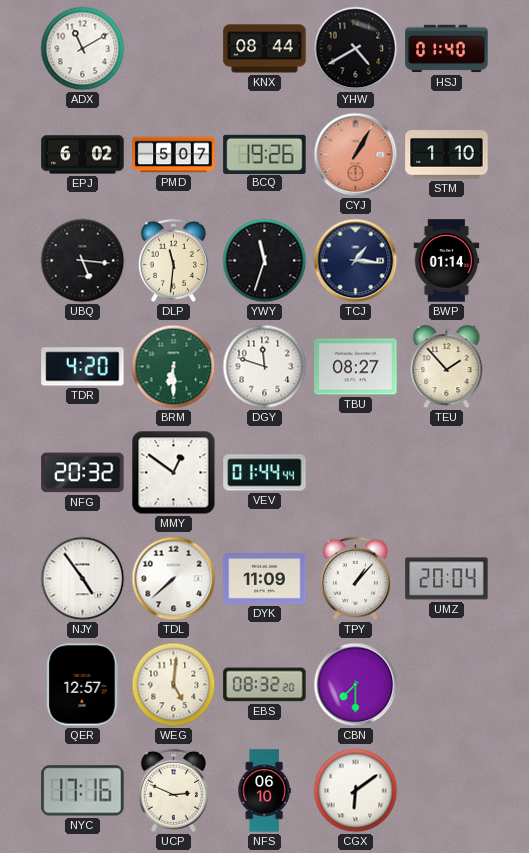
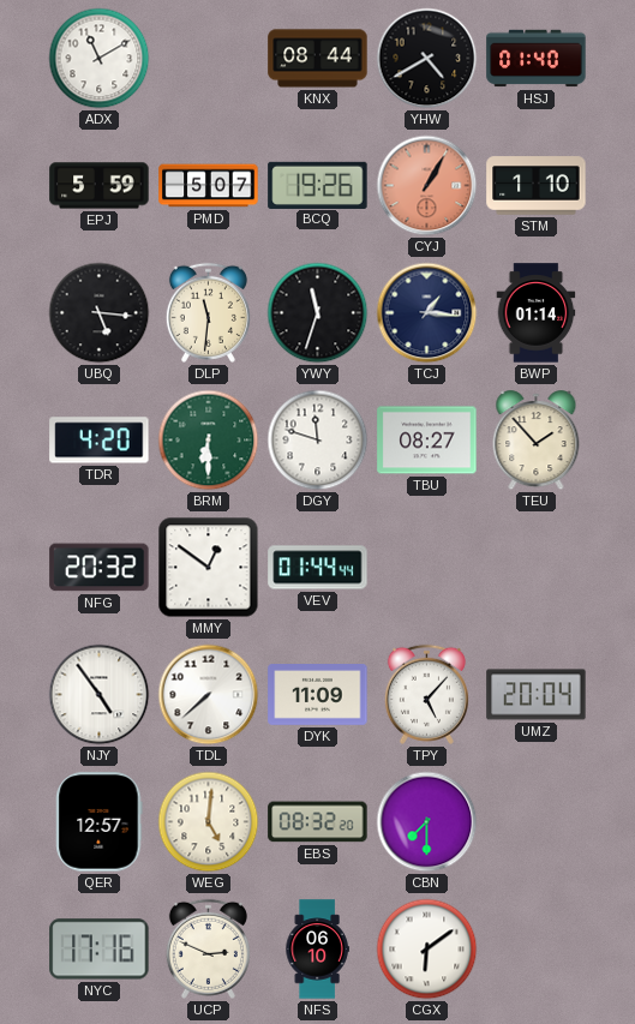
EPJ: 6:02 -> 5:59
TPY: 1:07 -> 5:07
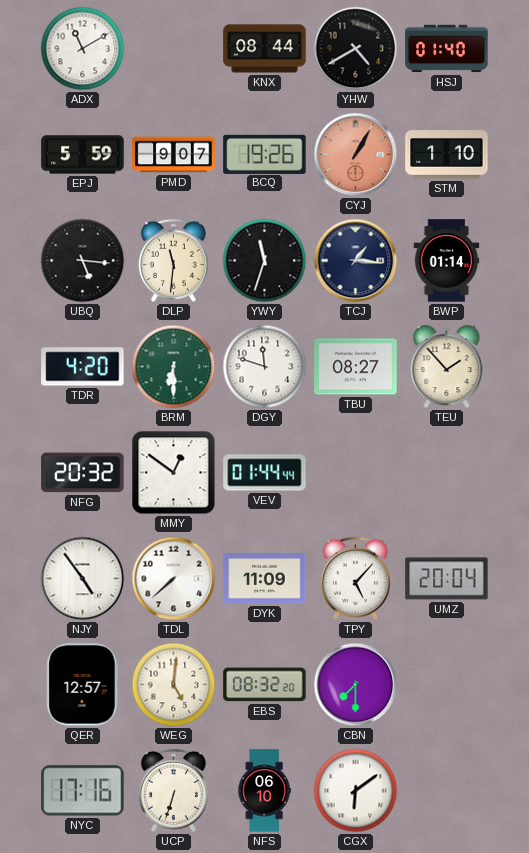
PMD: 5:07 -> 9:07
UCP: 2:49 -> 6:33
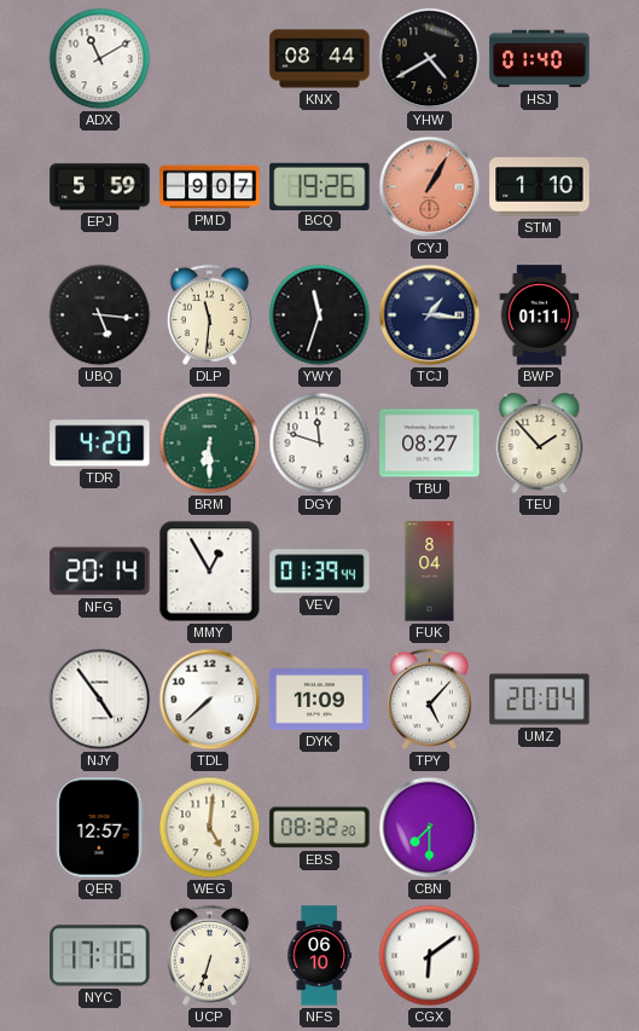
BWP: 01:14 -> 01:11
NFG: 20:32 -> 20:14
MMY: 12:51 -> 12:55
VEV: 01:44 -> 01:39
FUK: none -> 8:04
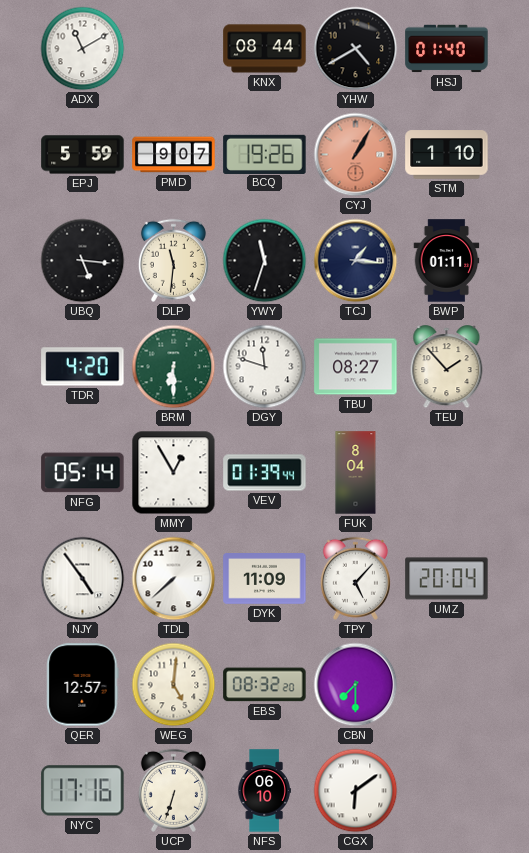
NFG: 20:14 -> 05:14
